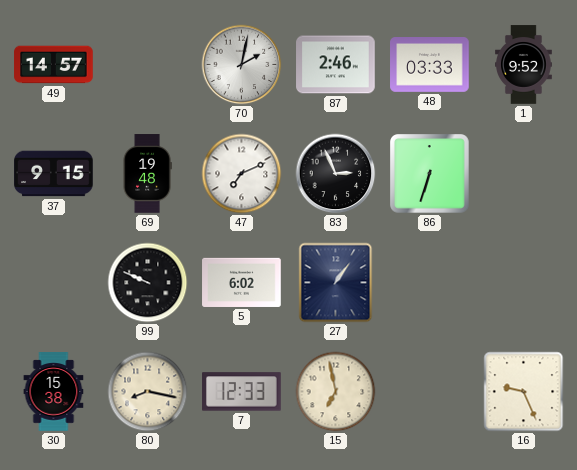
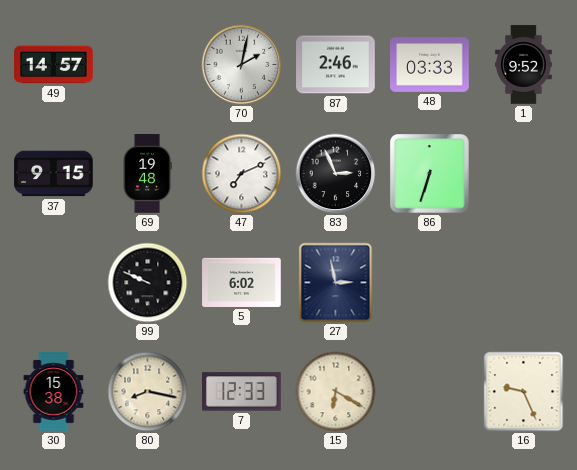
27: 1:06 -> 2:58
15: 6:58 -> 6:20
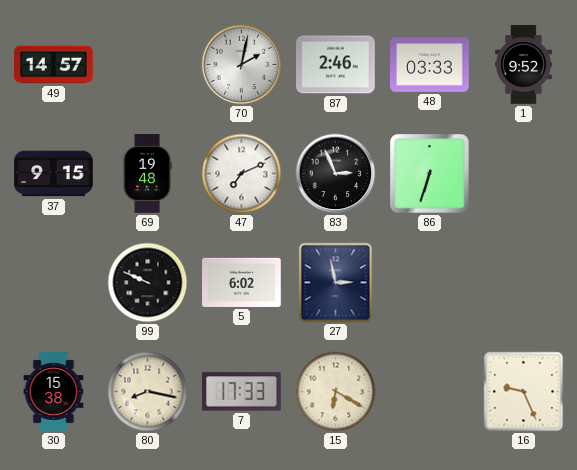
7: 12:33 -> 17:33
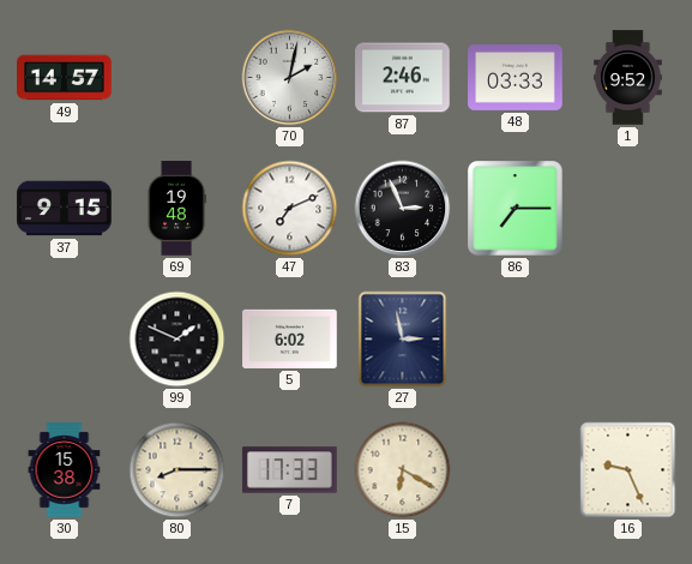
86: 6:33 -> 7:15
99: 9:49 -> 1:49
80: 8:17 -> 8:15
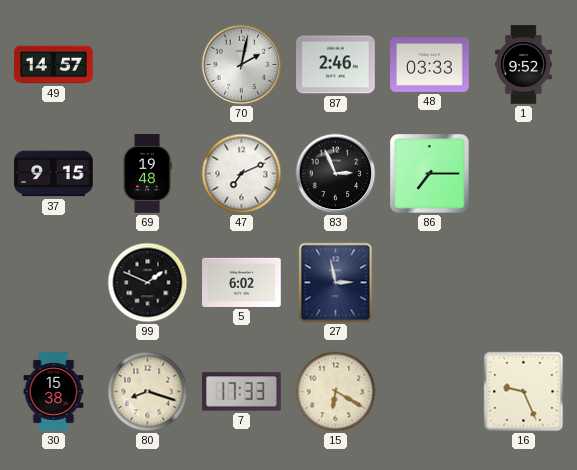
80: 8:15 -> 8:18
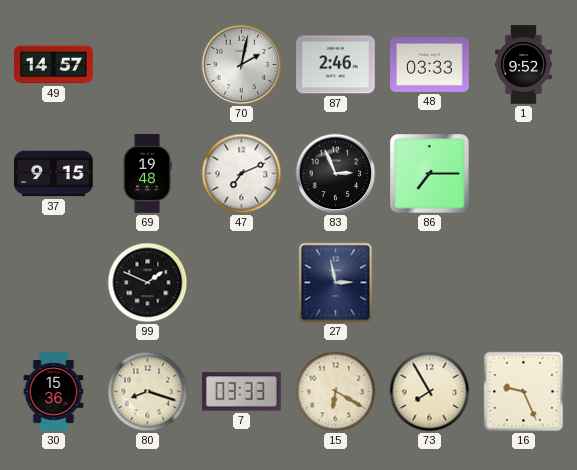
5: 6:02 -> none
30: 15:38 -> 15:36
7: 17:33 -> 03:33
73: none -> 7:55
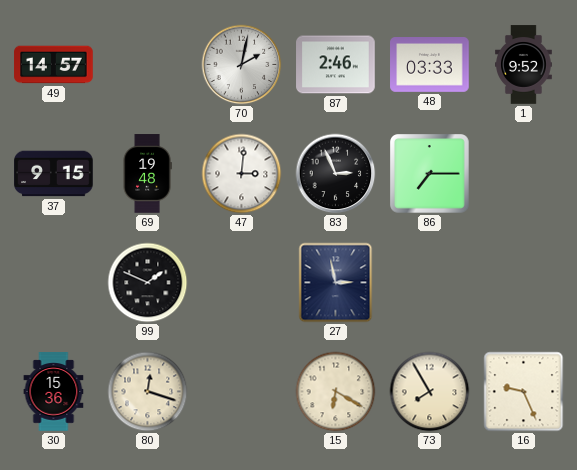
47: 7:11 -> 3:01
80: 8:18 -> 12:18
7: 03:33 -> none
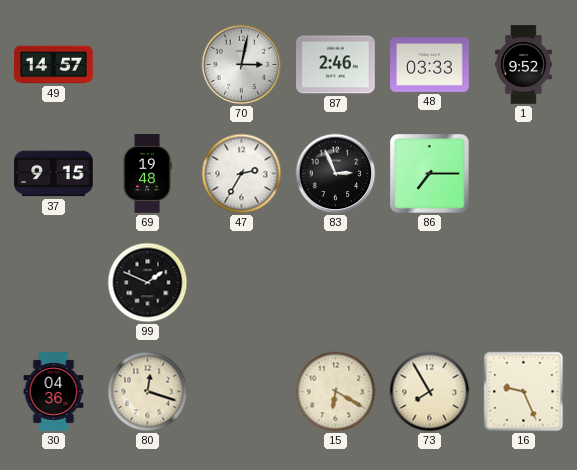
70: 2:02 -> 3:02
47: 3:01 -> 2:35
27: 2:58 -> none
30: 15:36 -> 04:36
